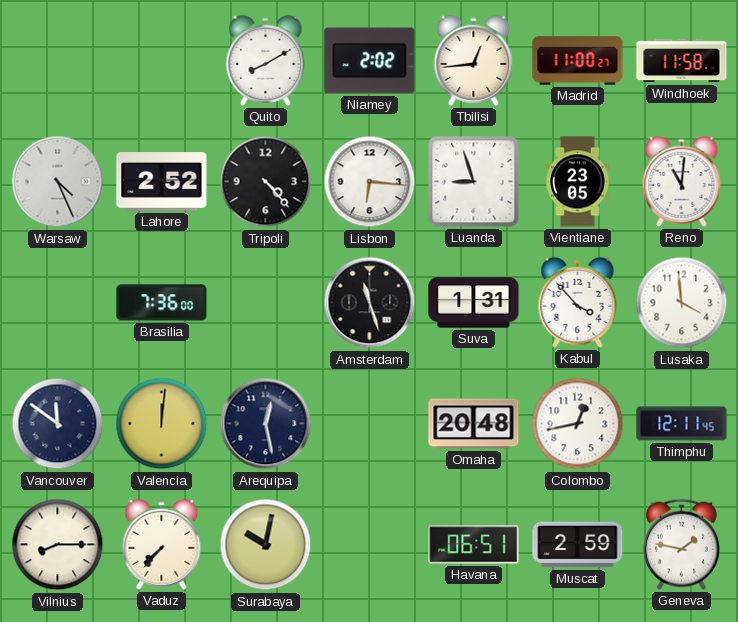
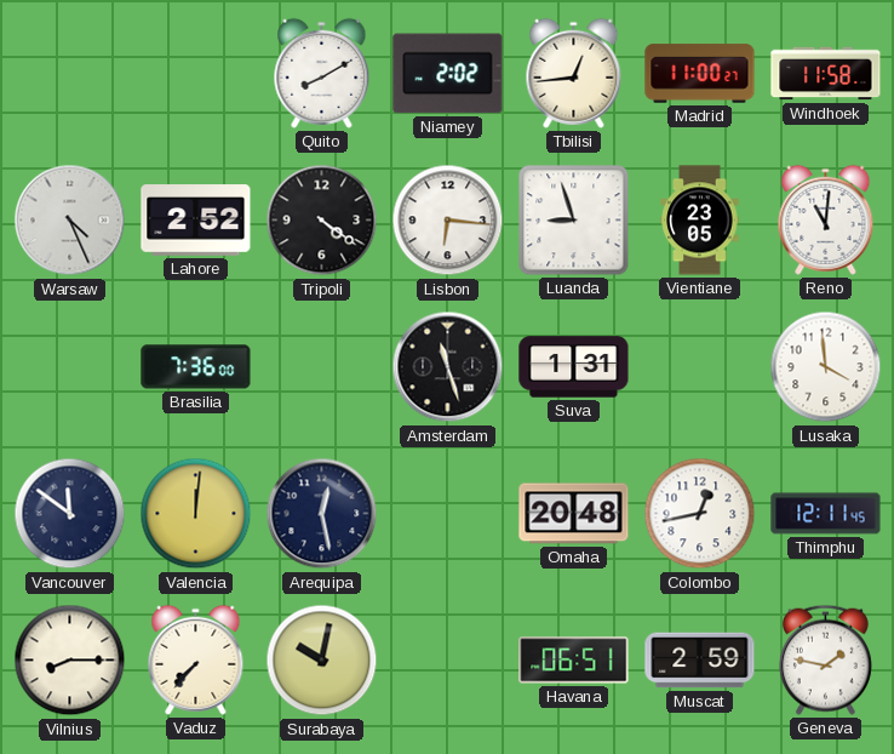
Tripoli: 4:23 -> 4:21
Kabul: 3:53 -> none
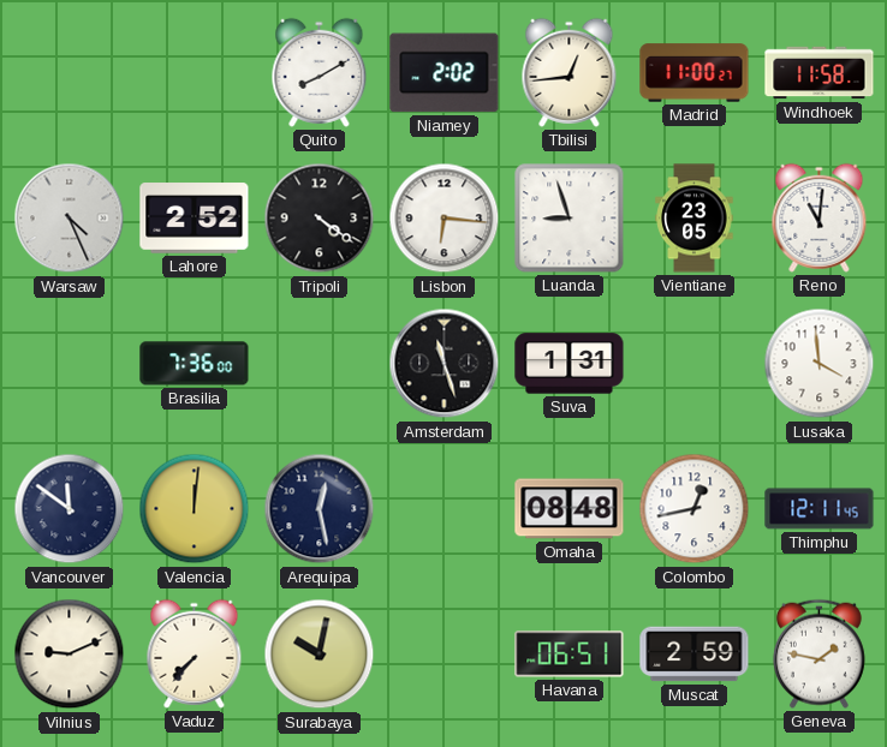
Omaha: 20:48 -> 08:48
Vilnius: 8:15 -> 9:11
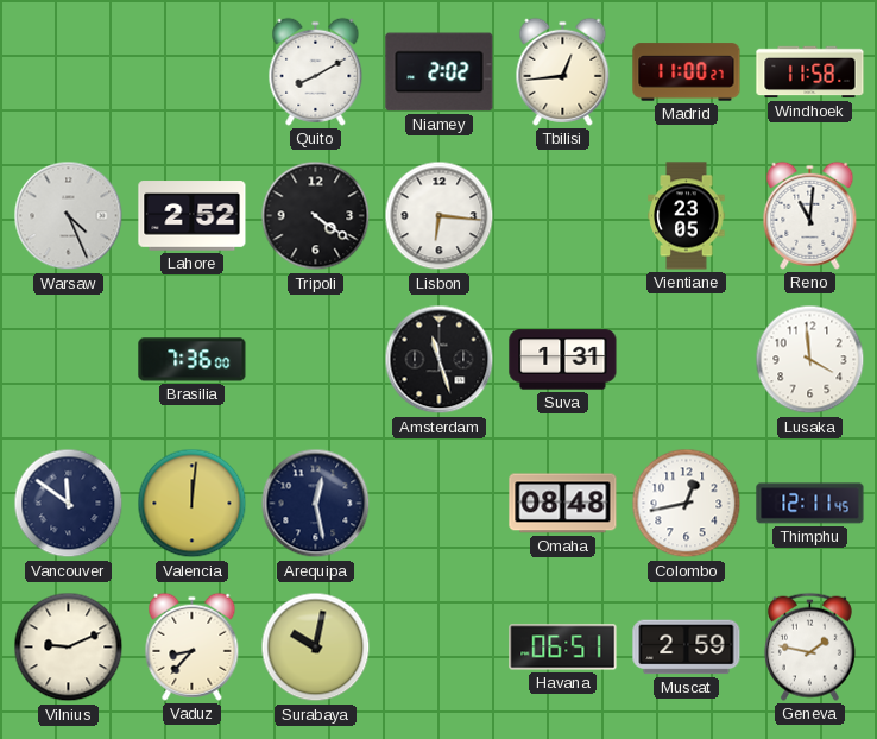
Luanda: 8:57 -> none
Vaduz: 7:37 -> 8:37
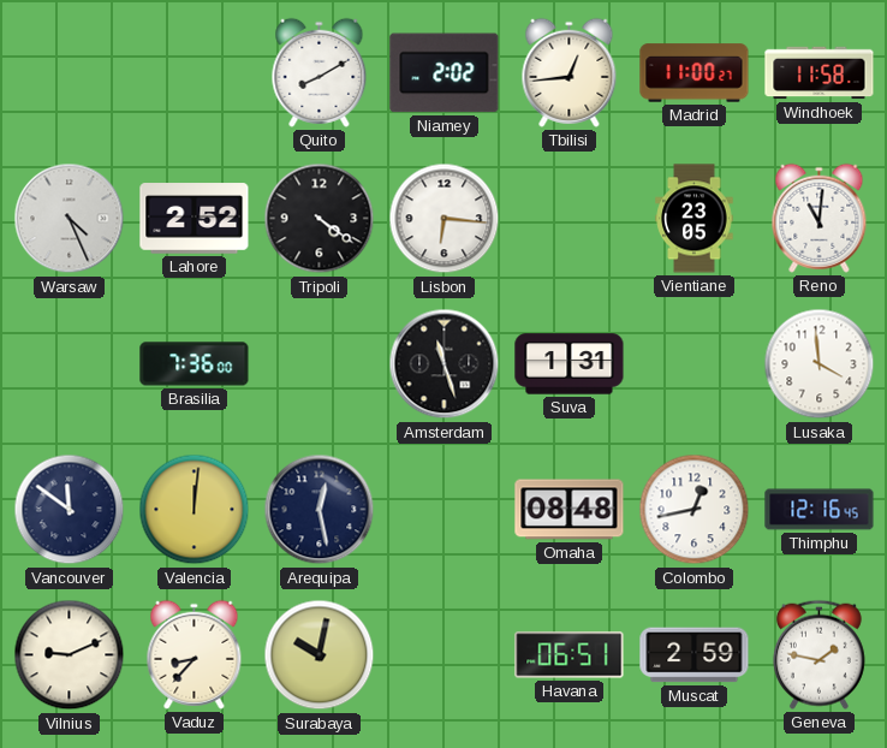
Thimphu: 12:11 -> 12:16
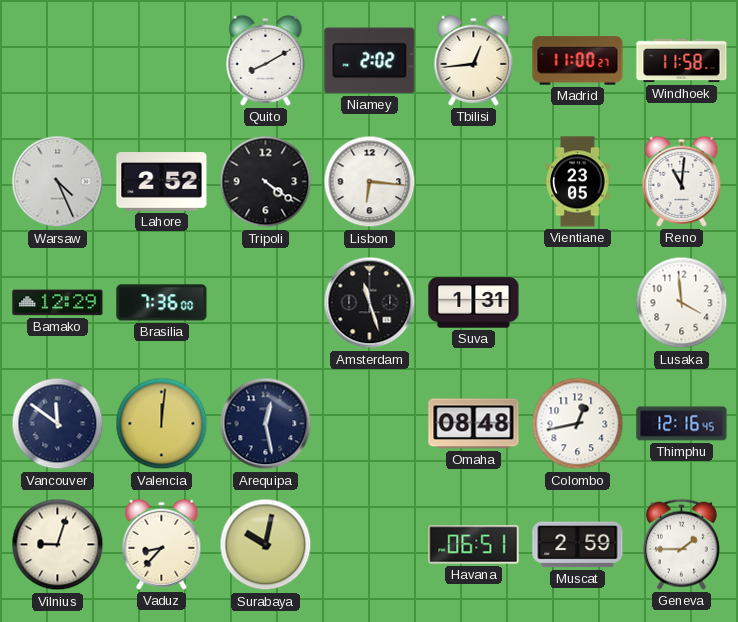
Bamako: none -> 12:29
Vilnius: 9:11 -> 9:03
Geneva: 1:47 -> 1:45
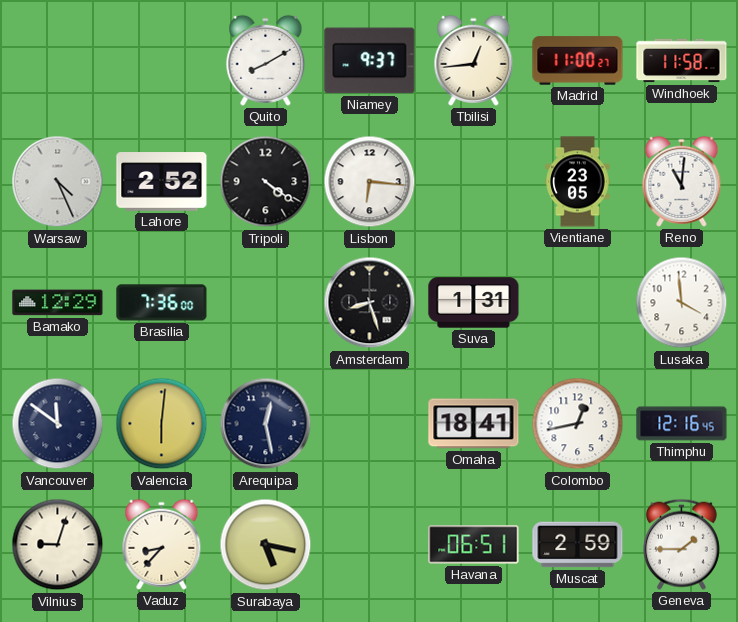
Niamey: 2:02 -> 9:37
Amsterdam: 11:27 -> 8:27
Valencia: 12:01 -> 6:01
Omaha: 08:48 -> 18:41
Surabaya: 10:02 -> 5:17
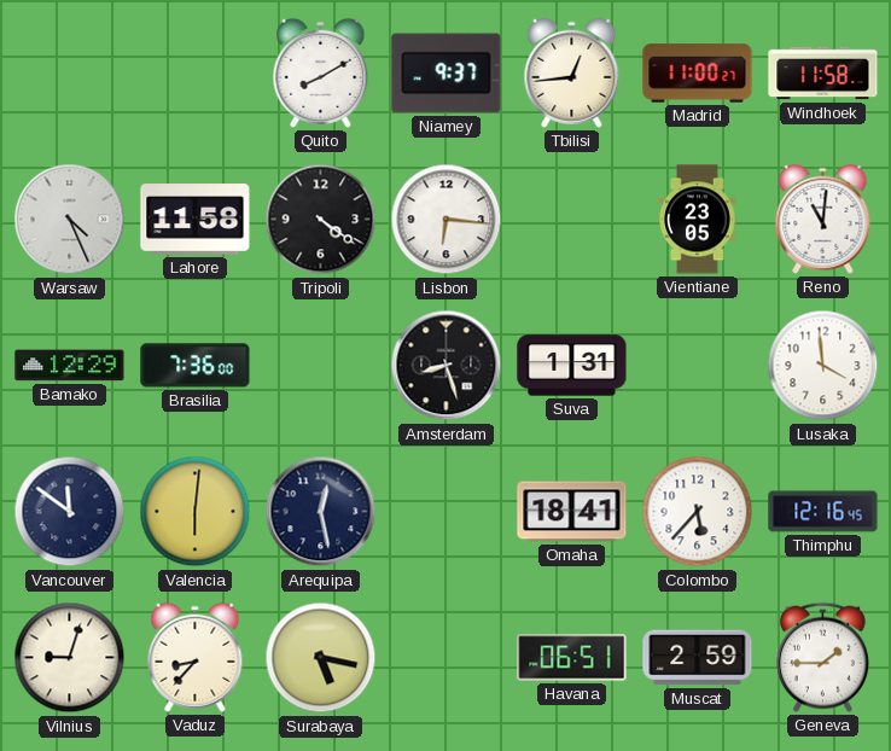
Lahore: 2:52 -> 11:58
Colombo: 12:43 -> 5:37
